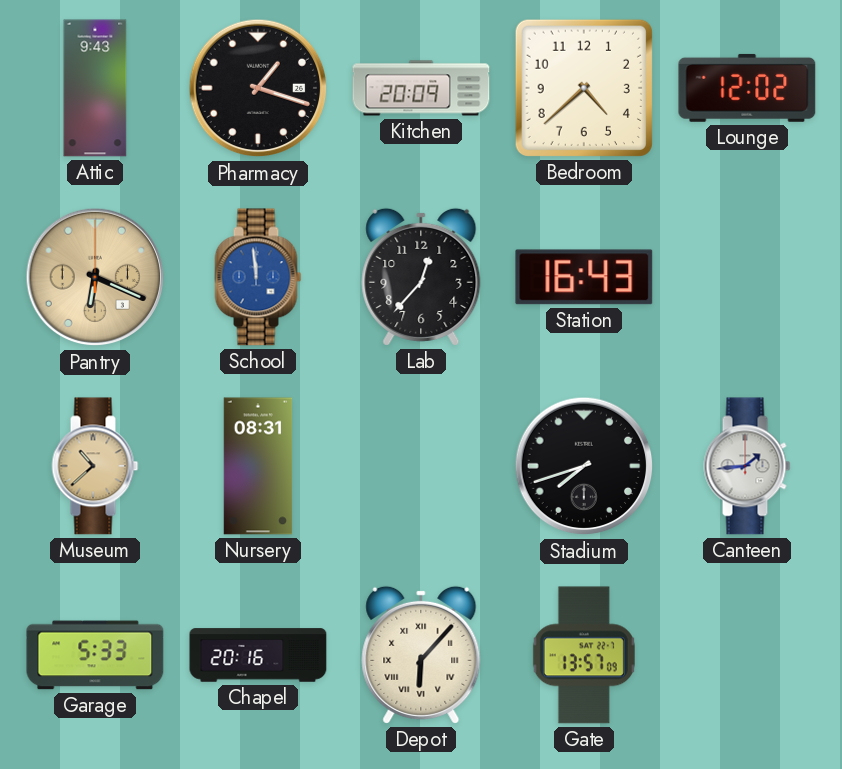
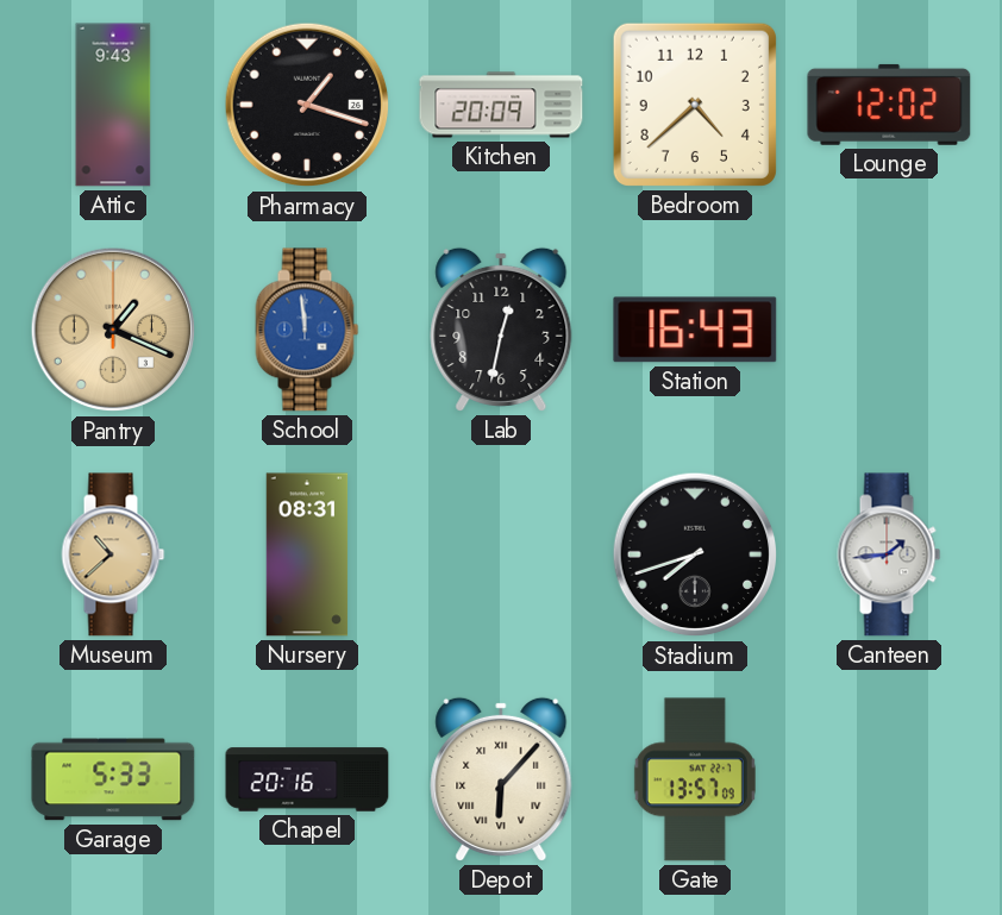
Pantry: 6:19 -> 1:19
Lab: 12:37 -> 12:32
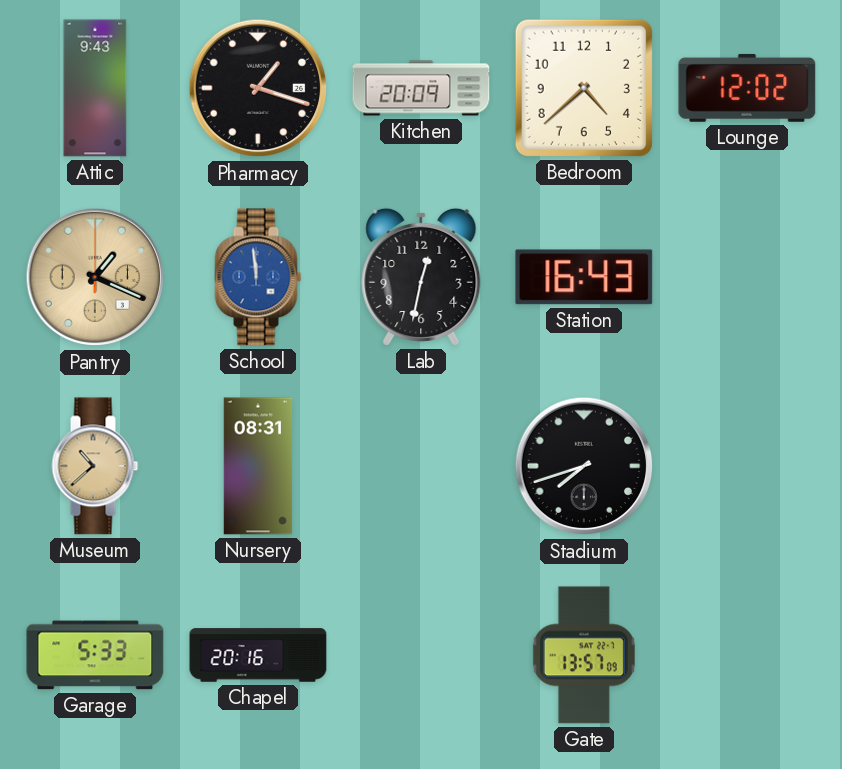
Canteen: 1:44 -> none
Depot: 6:07 -> none
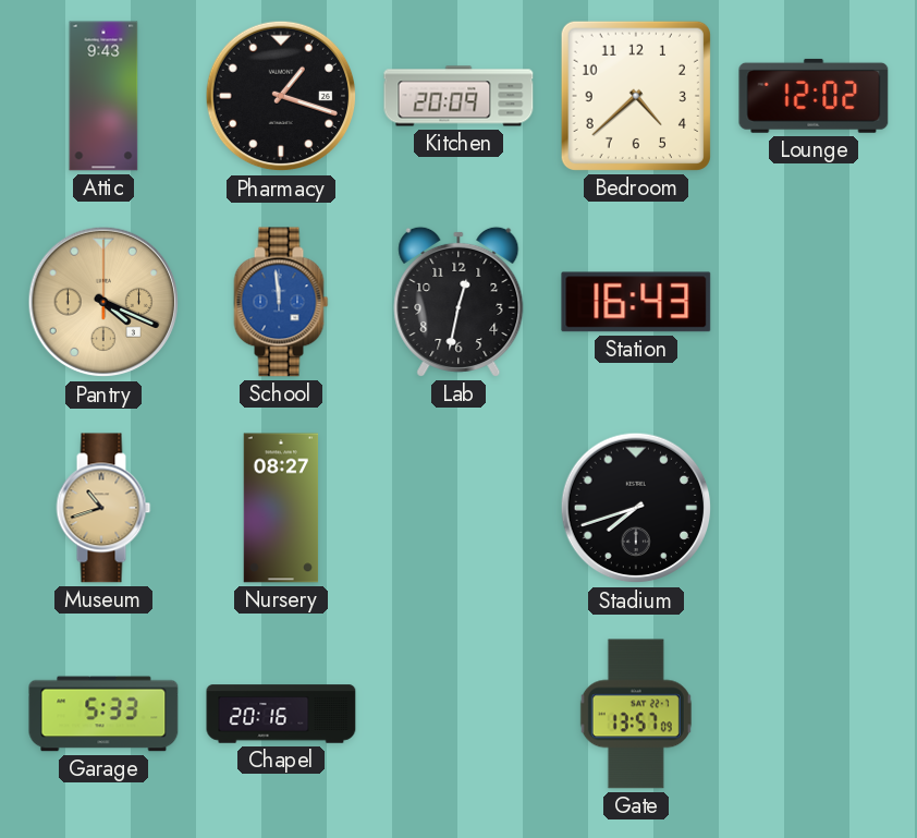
Pantry: 1:19 -> 4:19
Museum: 10:38 -> 10:42
Nursery: 08:31 -> 08:27
